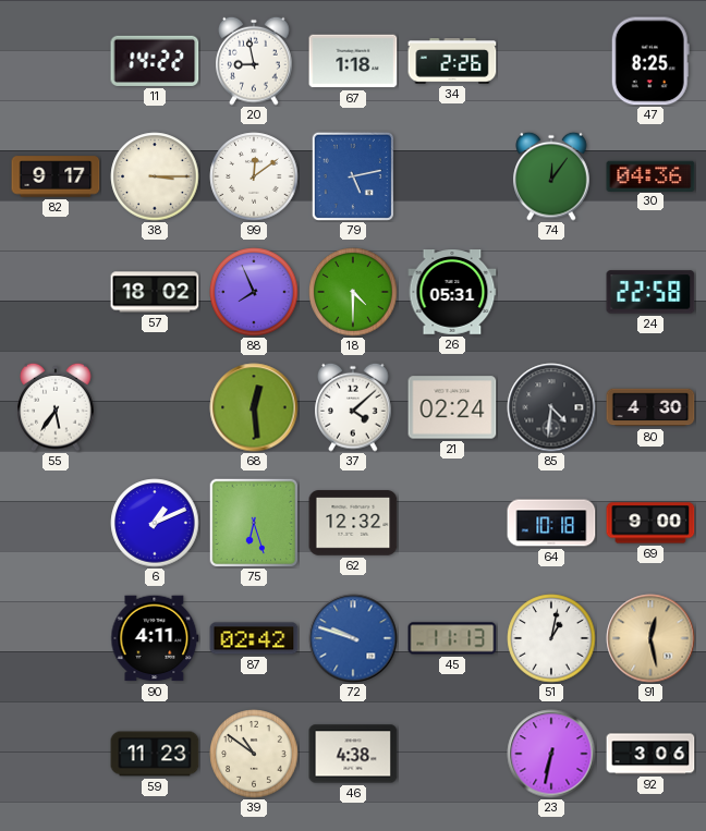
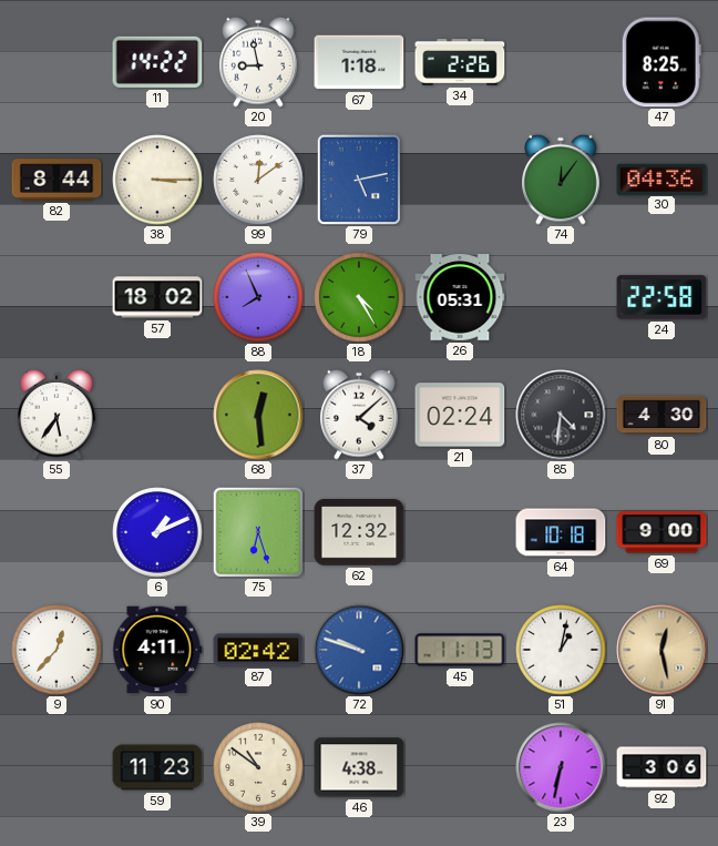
82: 9:17 -> 8:44
18: 4:30 -> 4:25
9: none -> 12:37
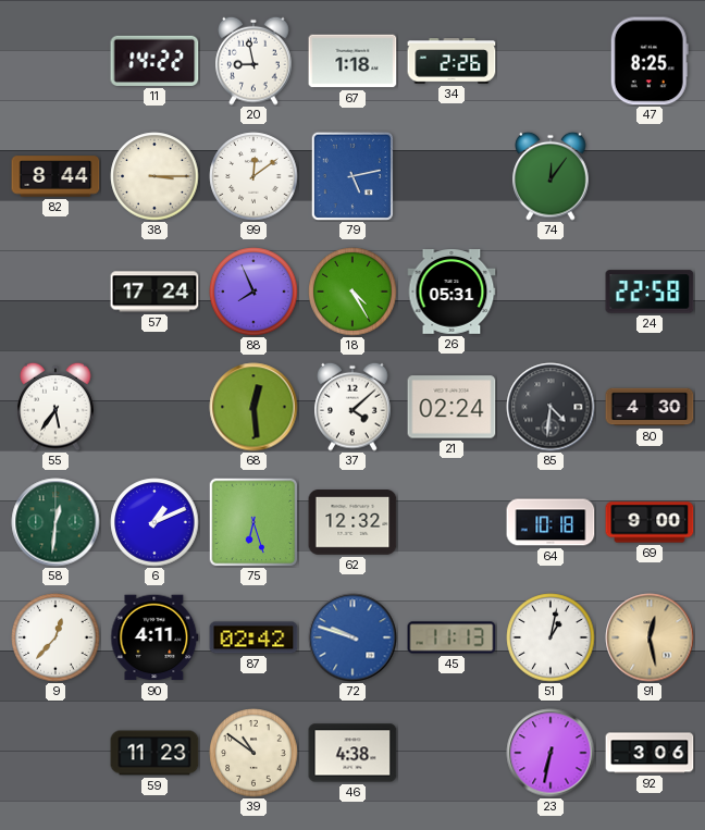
30: 04:36 -> none
57: 18:02 -> 17:24
58: none -> 12:31
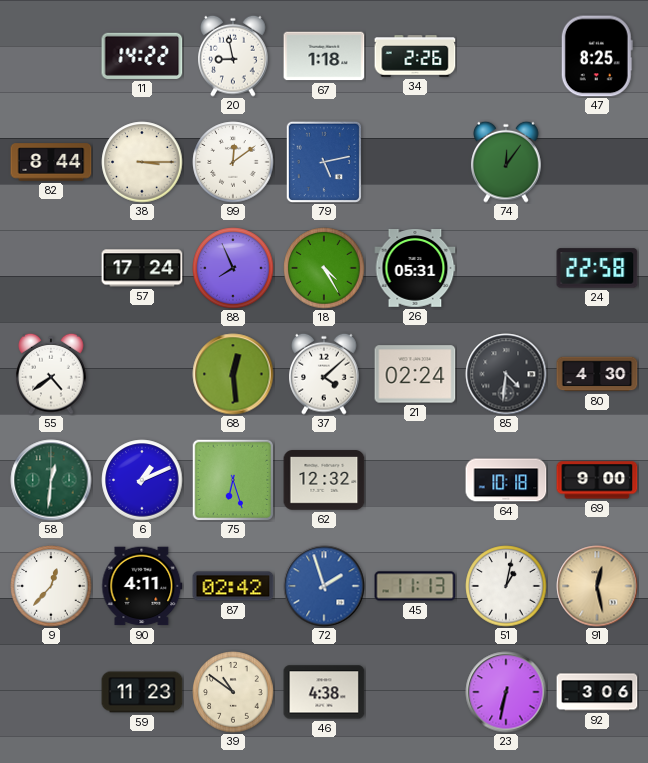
55: 5:36 -> 4:39
72: 9:48 -> 1:57
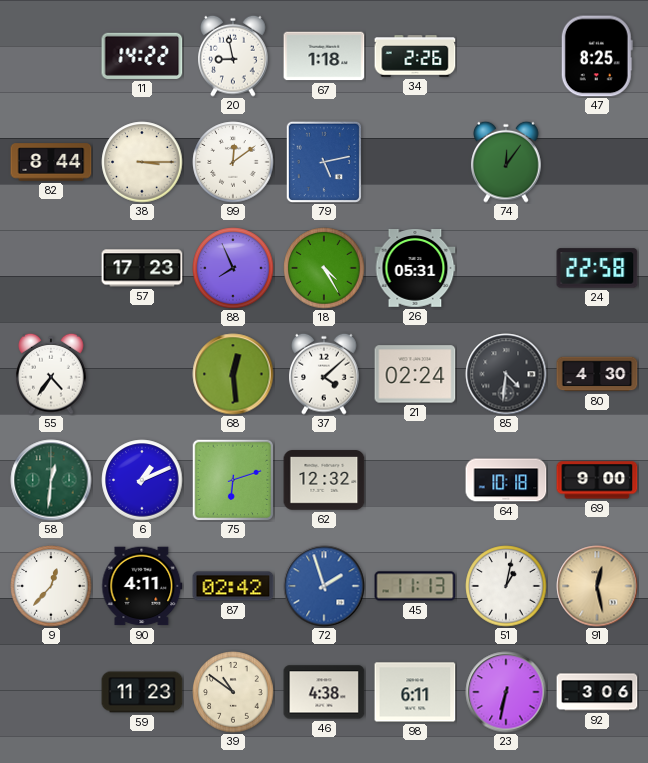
57: 17:24 -> 17:23
55: 4:39 -> 4:36
75: 6:27 -> 6:12
98: none -> 6:11
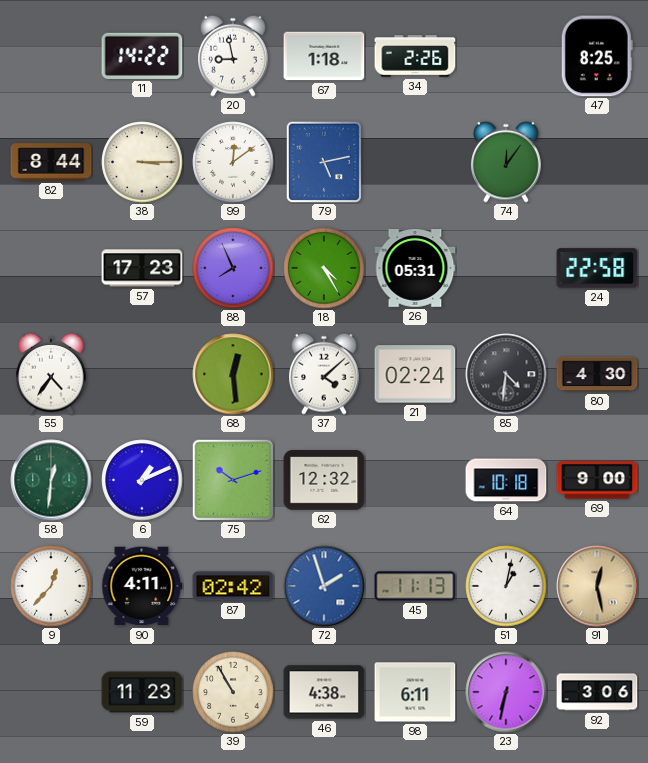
75: 6:12 -> 10:12
39: 10:51 -> 10:55
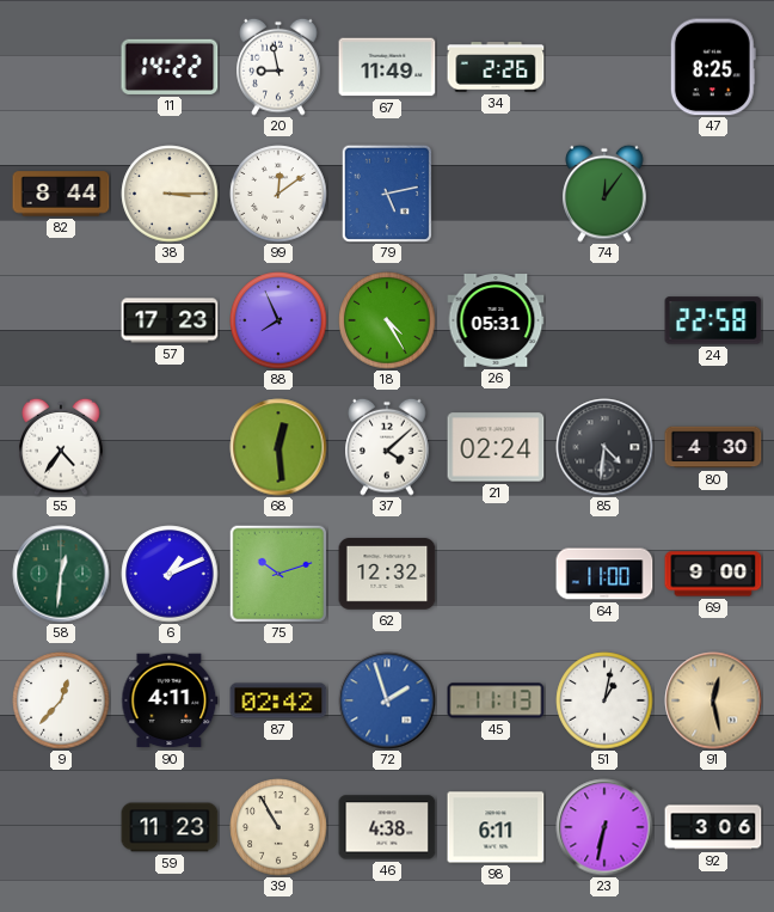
67: 1:18 -> 11:49
64: 10:18 -> 11:00
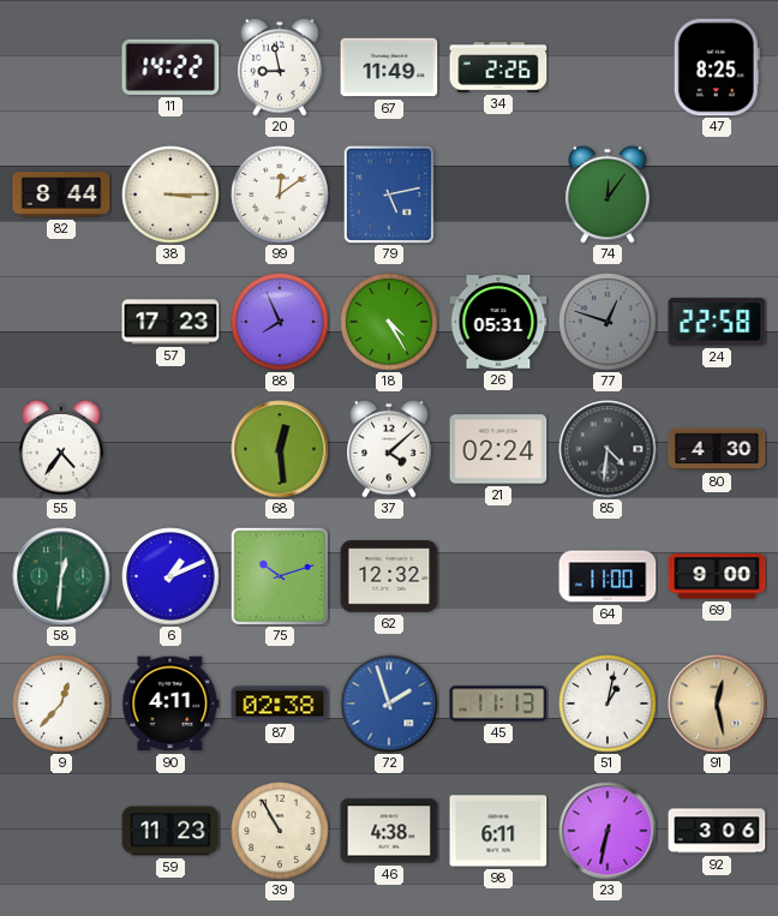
77: none -> 12:48
87: 02:42 -> 02:38
